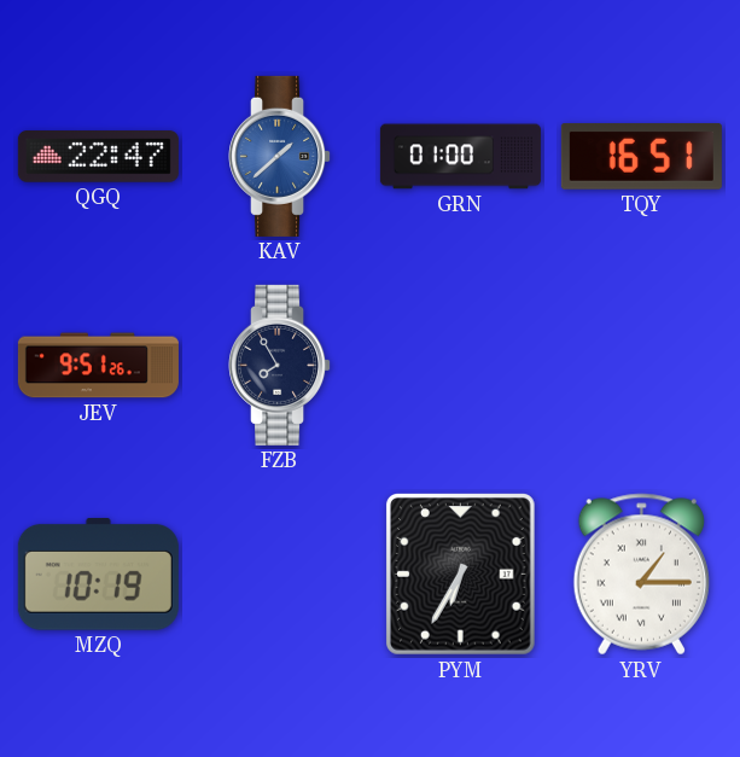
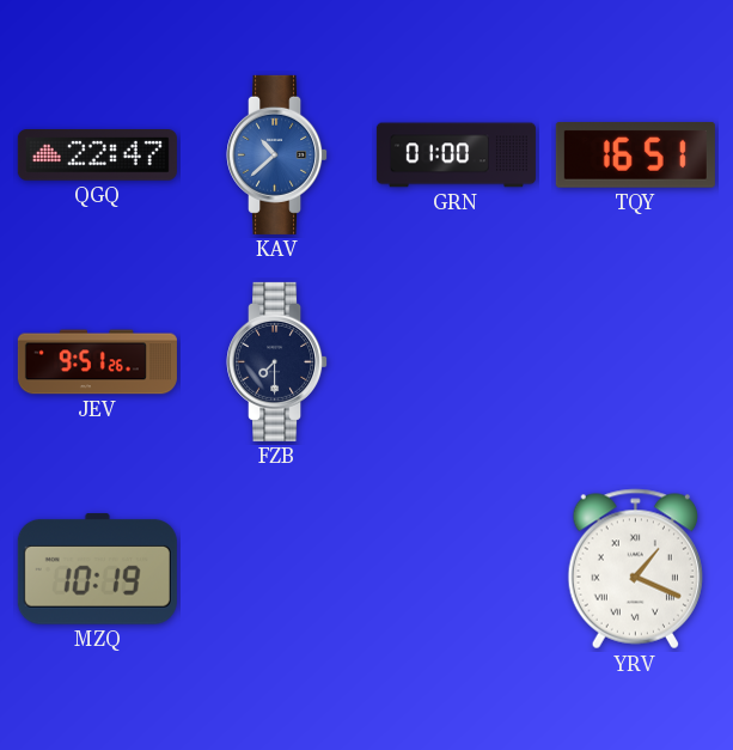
KAV: 1:38 -> 10:38
FZB: 7:55 -> 7:30
PYM: 6:35 -> none
YRV: 1:15 -> 1:19
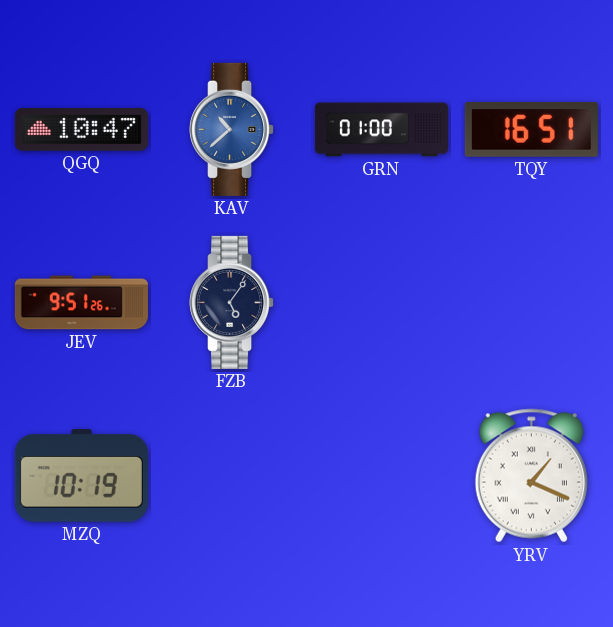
QGQ: 22:47 -> 10:47
FZB: 7:30 -> 5:06
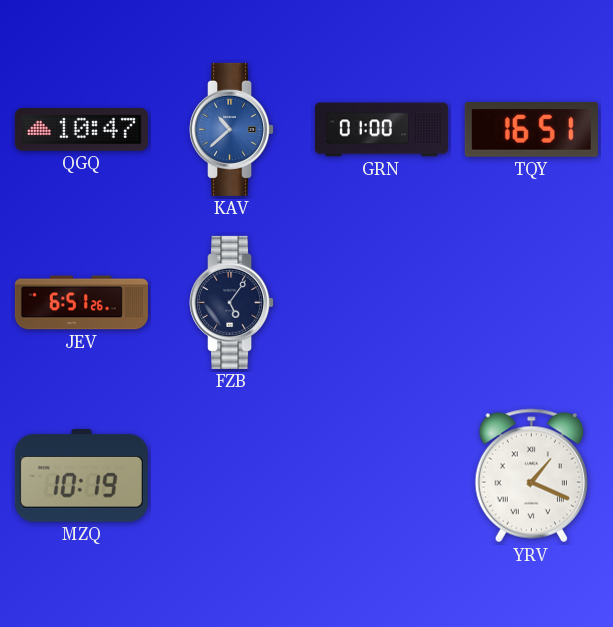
JEV: 9:51 -> 6:51
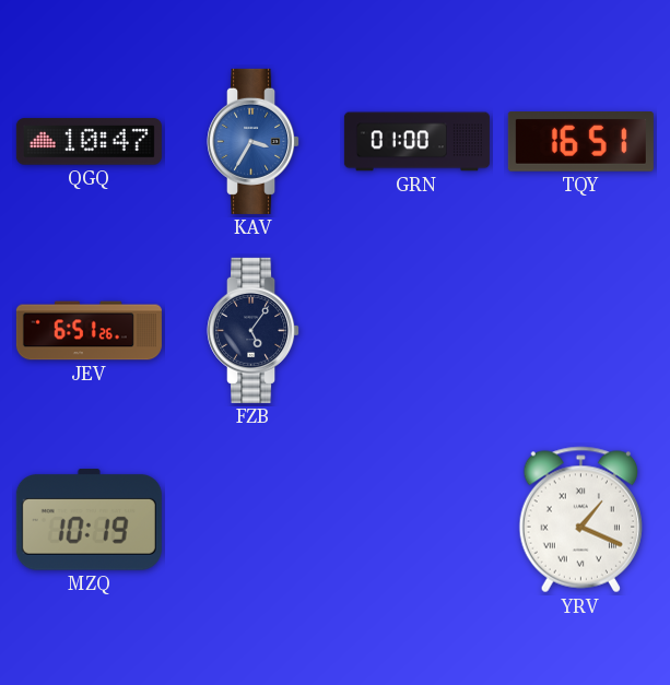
KAV: 10:38 -> 3:35
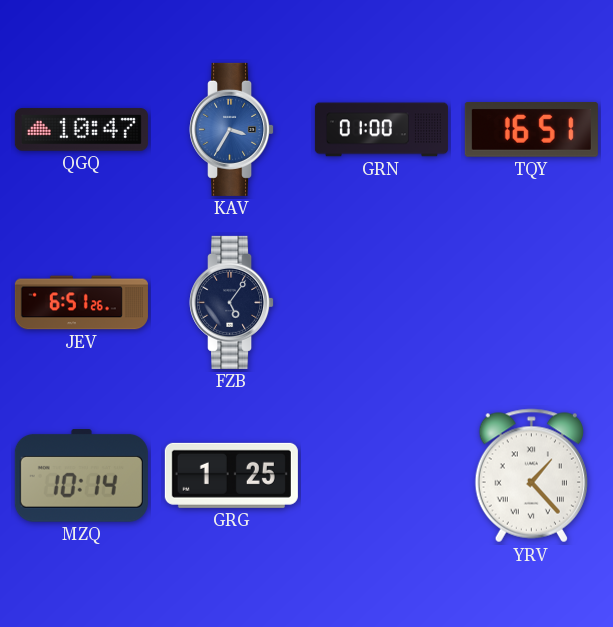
MZQ: 10:19 -> 10:14
GRG: none -> 1:25
YRV: 1:19 -> 1:23
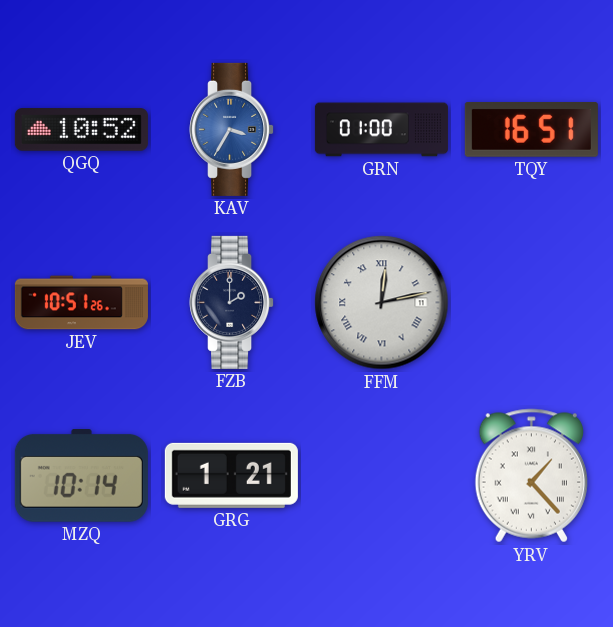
QGQ: 10:47 -> 10:52
JEV: 6:51 -> 10:51
FZB: 5:06 -> 2:00
FFM: none -> 12:13
GRG: 1:25 -> 1:21
